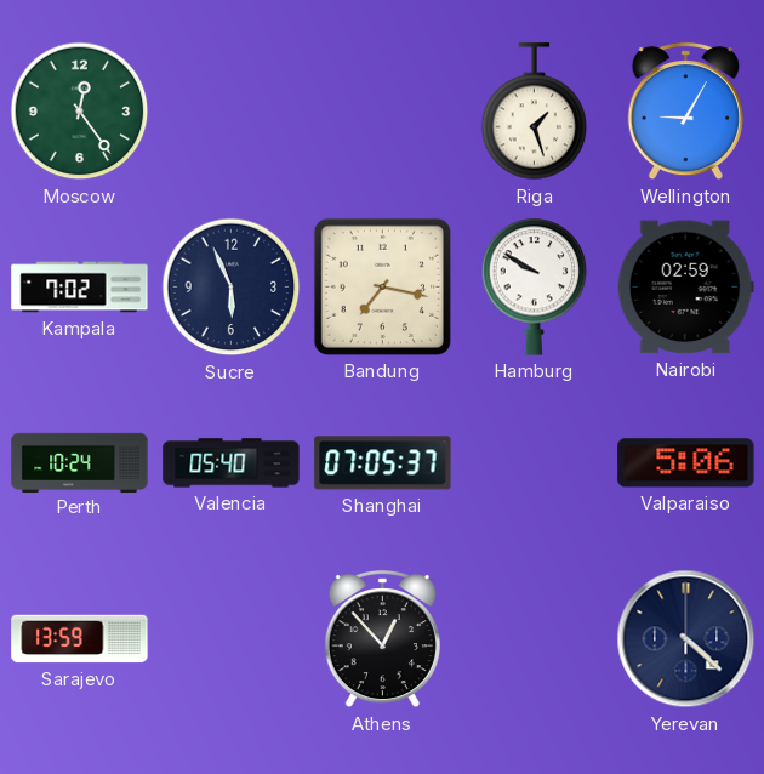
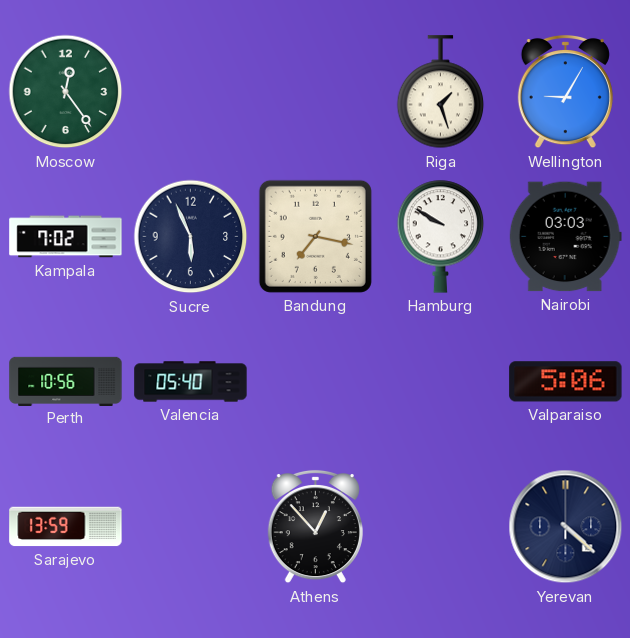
Nairobi: 02:59 -> 03:03
Perth: 10:24 -> 10:56
Shanghai: 07:05 -> none
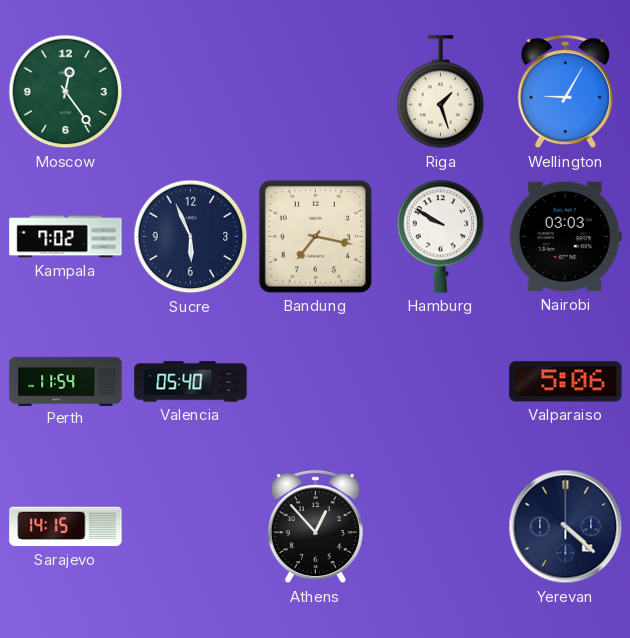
Perth: 10:56 -> 11:54
Sarajevo: 13:59 -> 14:15
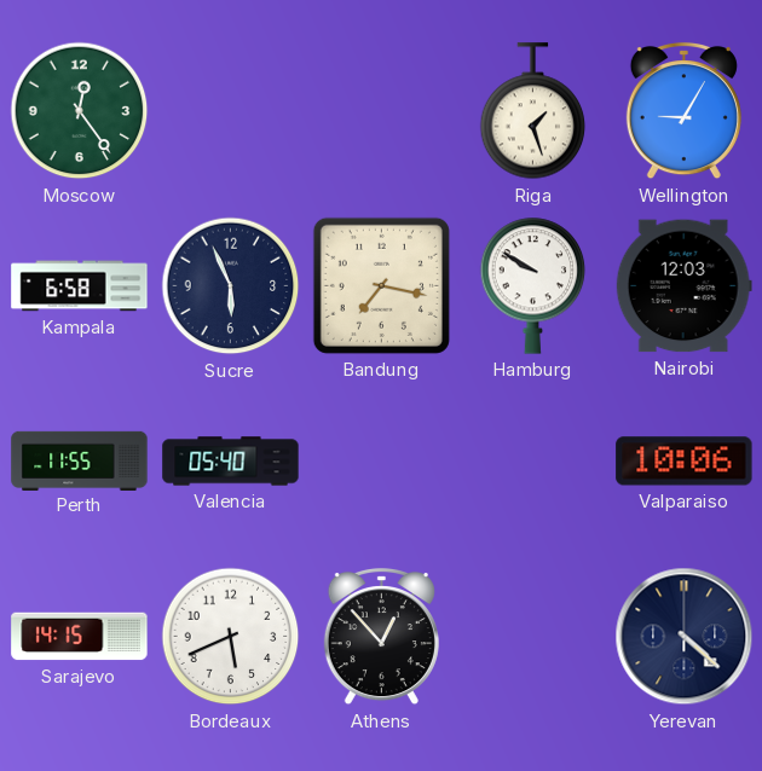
Kampala: 7:02 -> 6:58
Nairobi: 03:03 -> 12:03
Perth: 11:54 -> 11:55
Valparaiso: 5:06 -> 10:06
Bordeaux: none -> 5:41
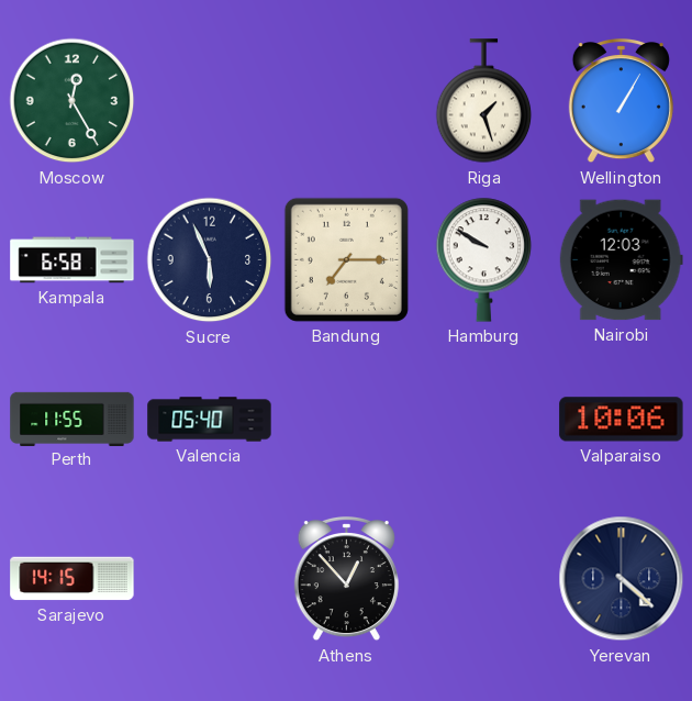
Moscow: 12:24 -> 12:25
Wellington: 9:05 -> 1:05
Bandung: 7:17 -> 7:15
Bordeaux: 5:41 -> none
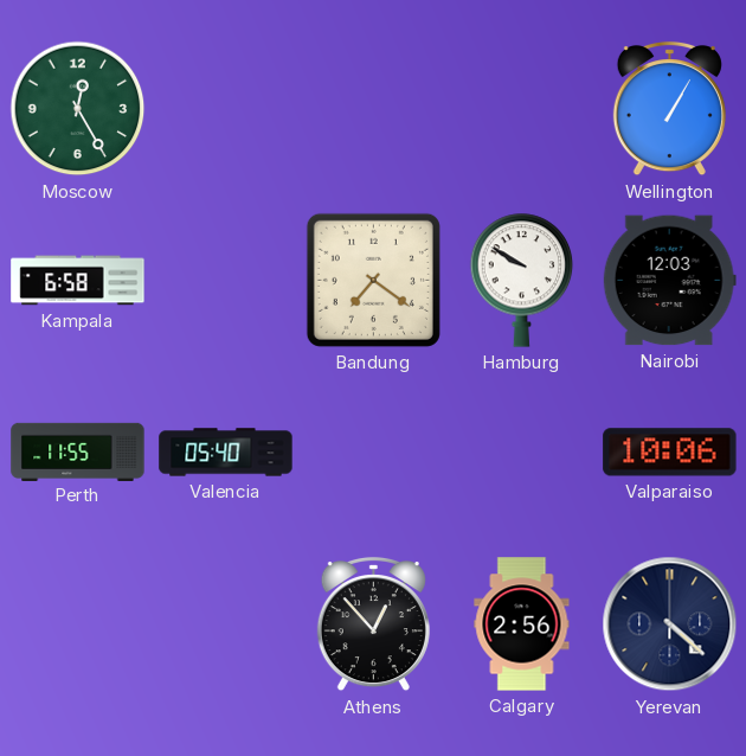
Riga: 1:27 -> none
Sucre: 5:56 -> none
Bandung: 7:15 -> 7:21
Sarajevo: 14:15 -> none
Calgary: none -> 2:56
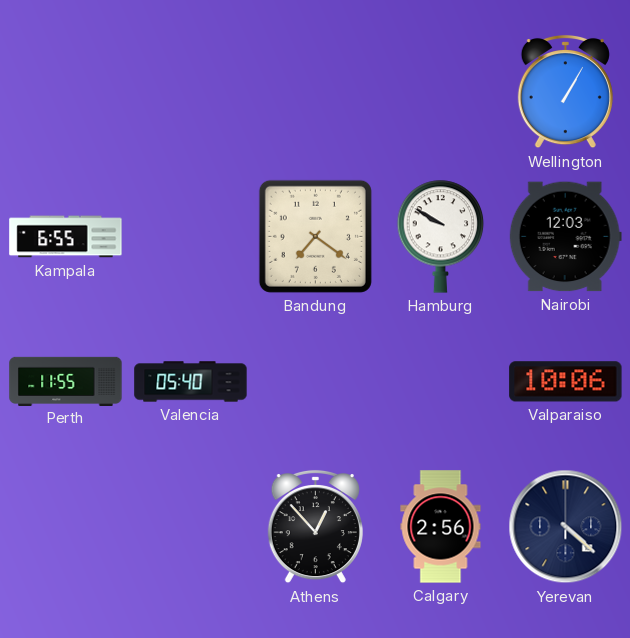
Moscow: 12:25 -> none
Kampala: 6:58 -> 6:55
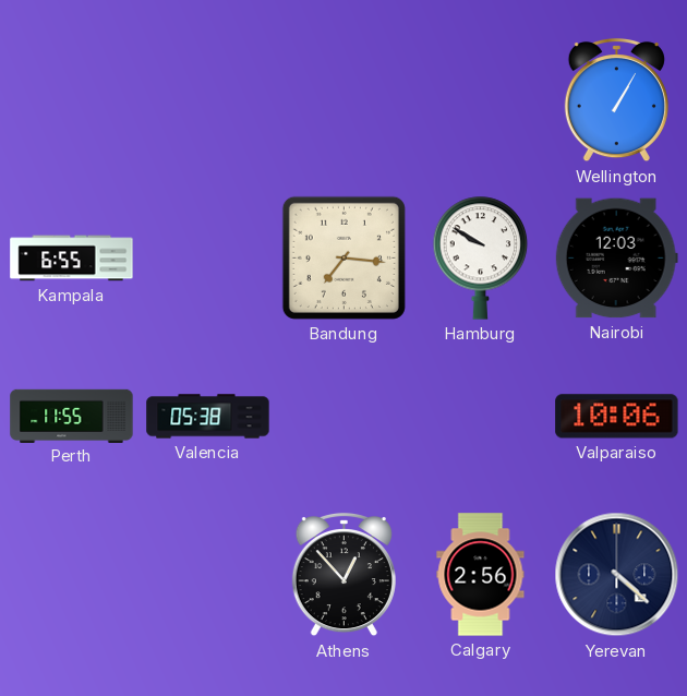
Bandung: 7:21 -> 7:16
Valencia: 05:40 -> 05:38
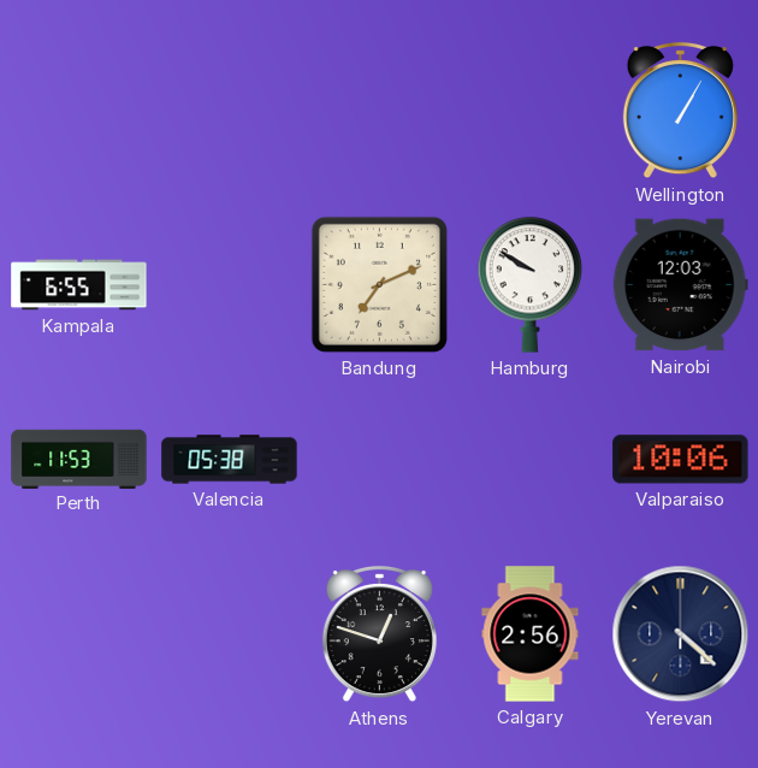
Bandung: 7:16 -> 7:11
Perth: 11:55 -> 11:53
Athens: 12:53 -> 12:48
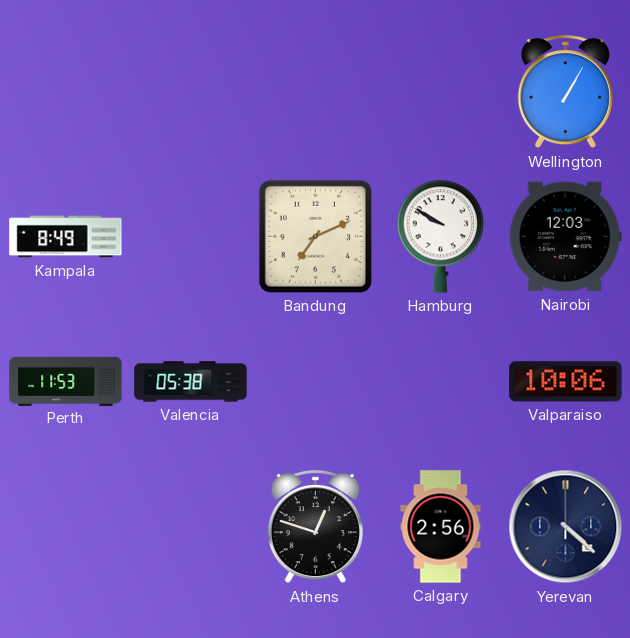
Kampala: 6:55 -> 8:49
